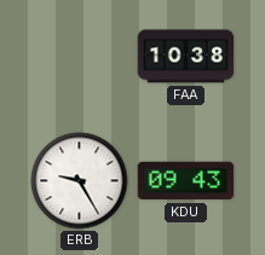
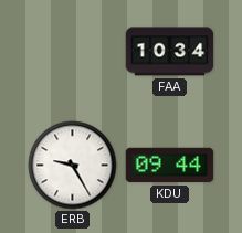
FAA: 10:38 -> 10:34
KDU: 09:43 -> 09:44
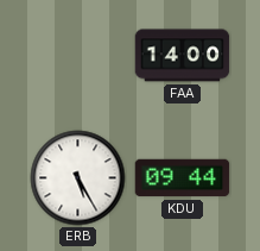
FAA: 10:34 -> 14:00
ERB: 9:25 -> 5:25
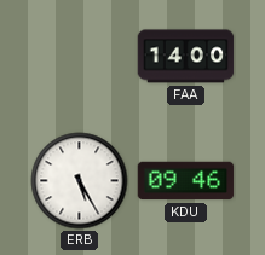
KDU: 09:44 -> 09:46
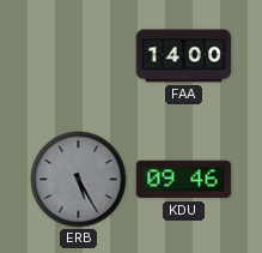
ERB dial: white -> grey
